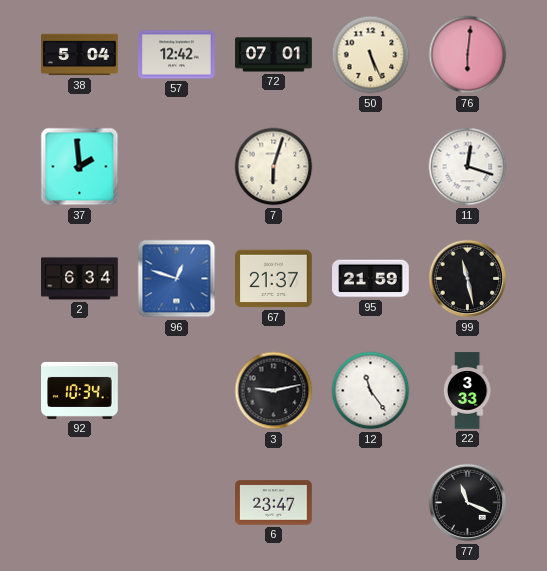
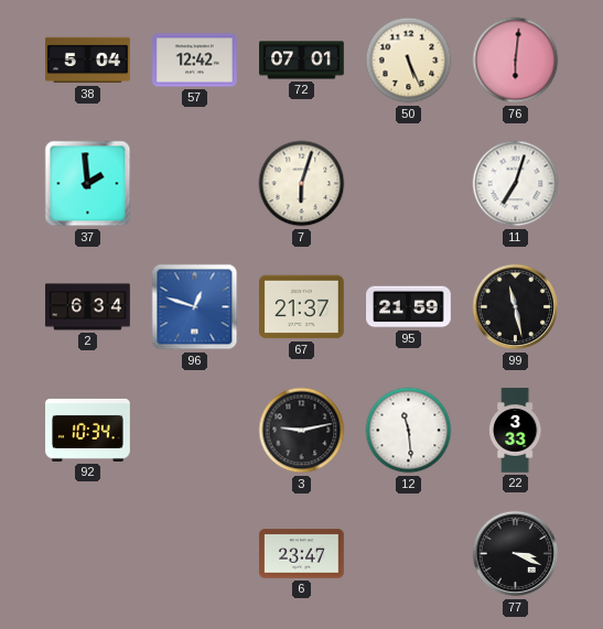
11: 12:18 -> 7:03
12: 11:24 -> 11:29
77: 11:19 -> 3:19
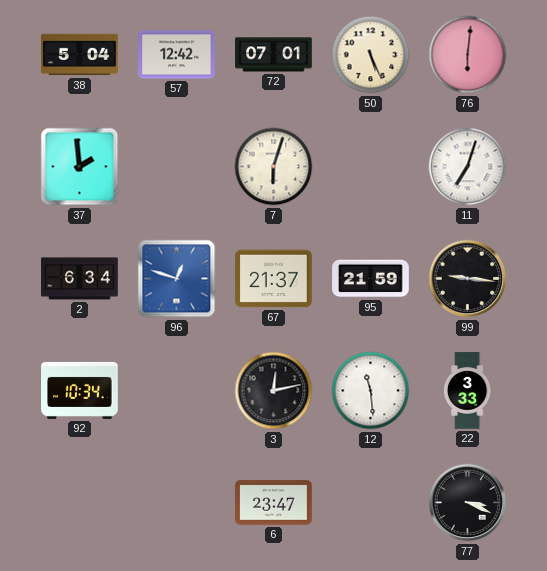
99: 11:28 -> 9:16
3: 9:13 -> 12:13
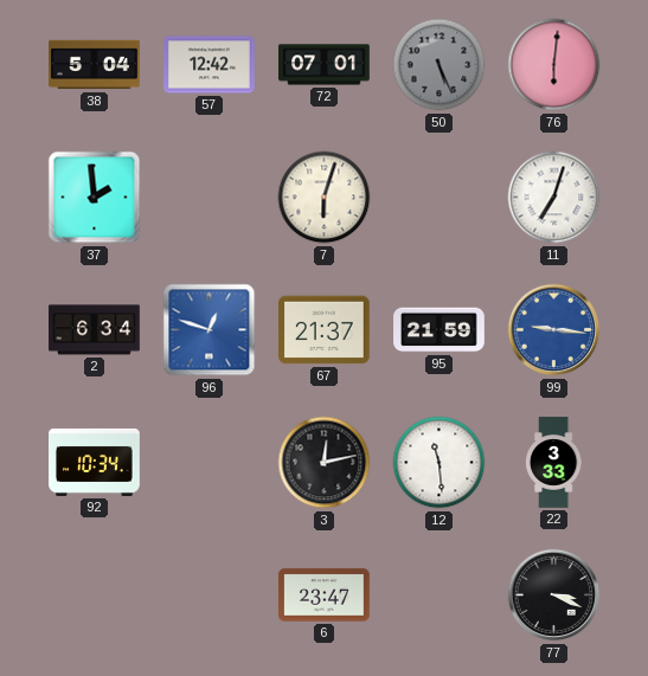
50 dial: cream -> grey
99 dial: black -> blue
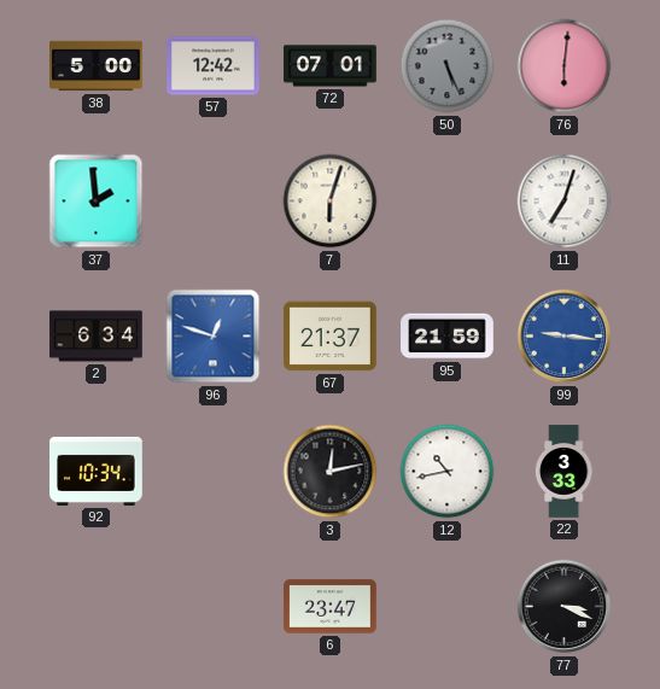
38: 5:04 -> 5:00
12: 11:29 -> 10:43
